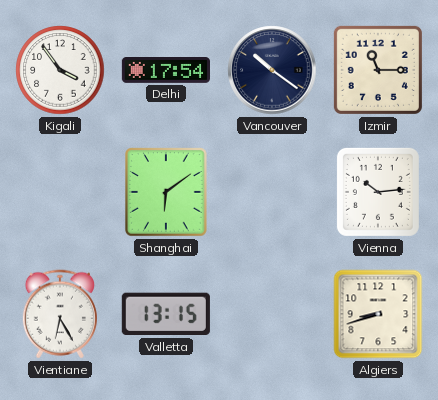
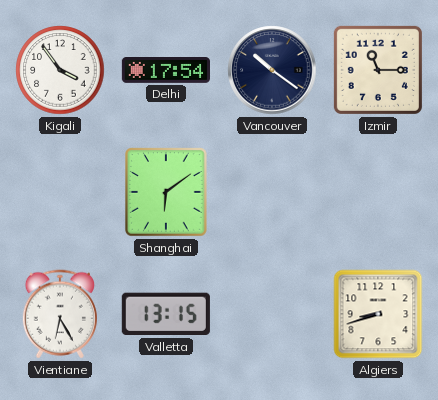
Vienna: 10:14 -> none
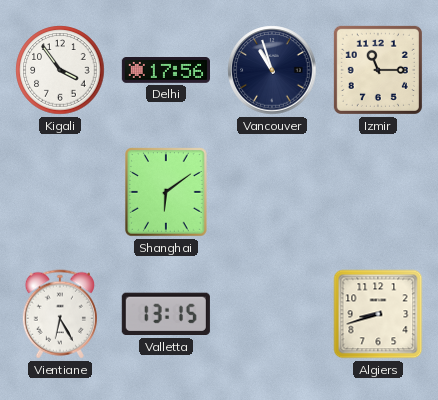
Delhi: 17:54 -> 17:56
Vancouver: 10:21 -> 10:57
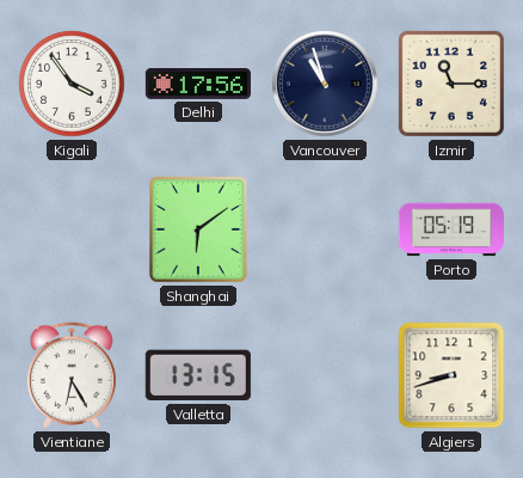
Porto: none -> 05:19
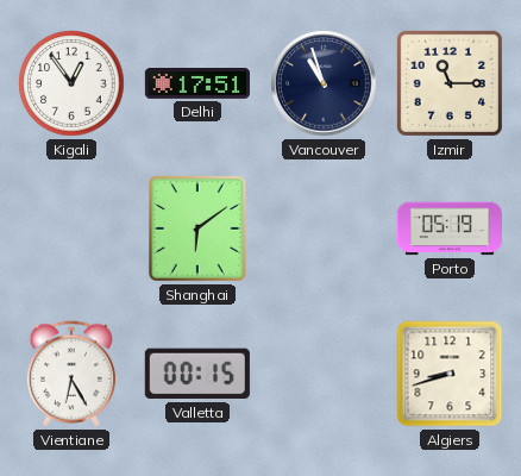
Kigali: 3:54 -> 12:54
Delhi: 17:56 -> 17:51
Valletta: 13:15 -> 00:15
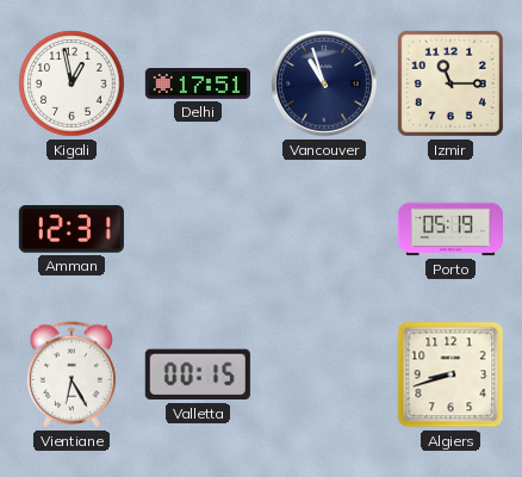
Kigali: 12:54 -> 12:58
Amman: none -> 12:31
Shanghai: 6:09 -> none
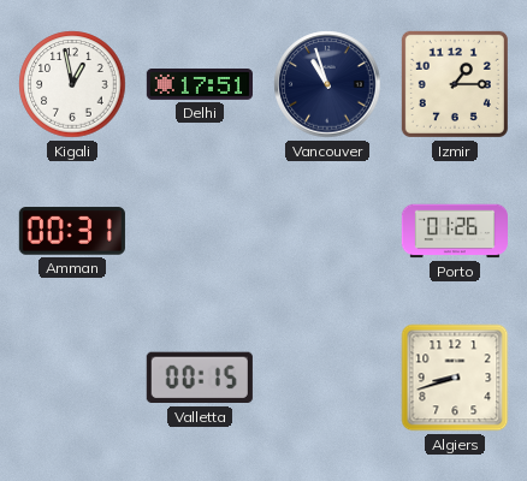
Izmir: 11:15 -> 1:15
Amman: 12:31 -> 00:31
Porto: 05:19 -> 01:26
Vientiane: 6:25 -> none
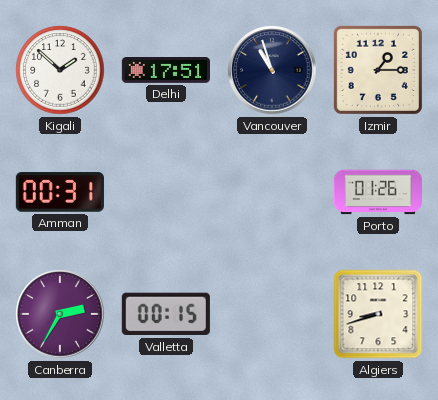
Kigali: 12:58 -> 1:52
Canberra: none -> 2:35
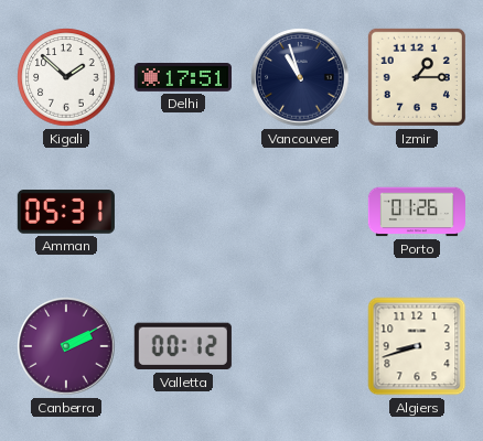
Amman: 00:31 -> 05:31
Canberra: 2:35 -> 2:10
Valletta: 00:15 -> 00:12
